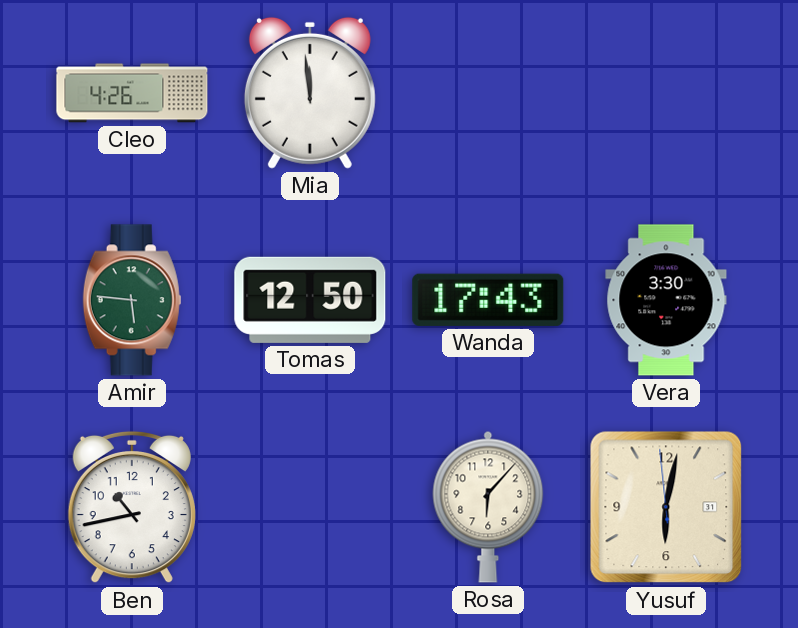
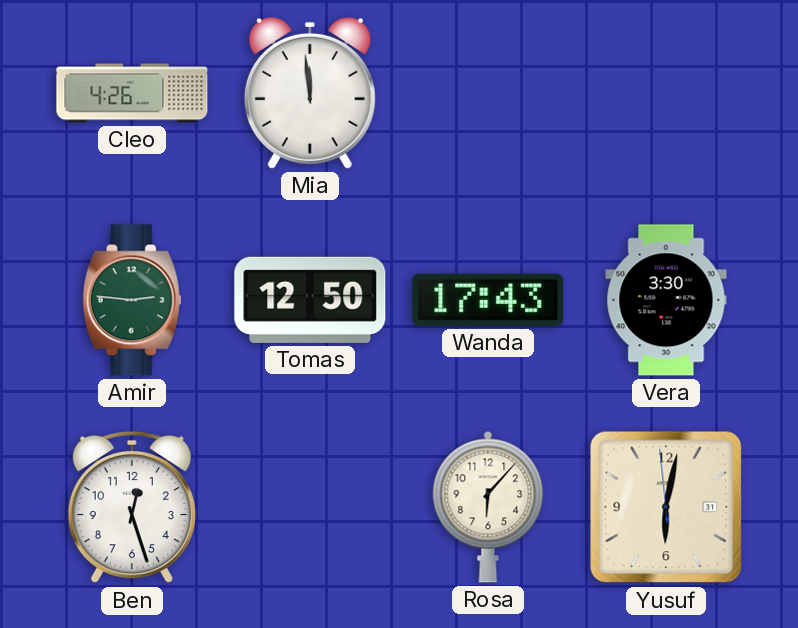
Amir: 5:46 -> 2:46
Ben: 10:43 -> 12:27
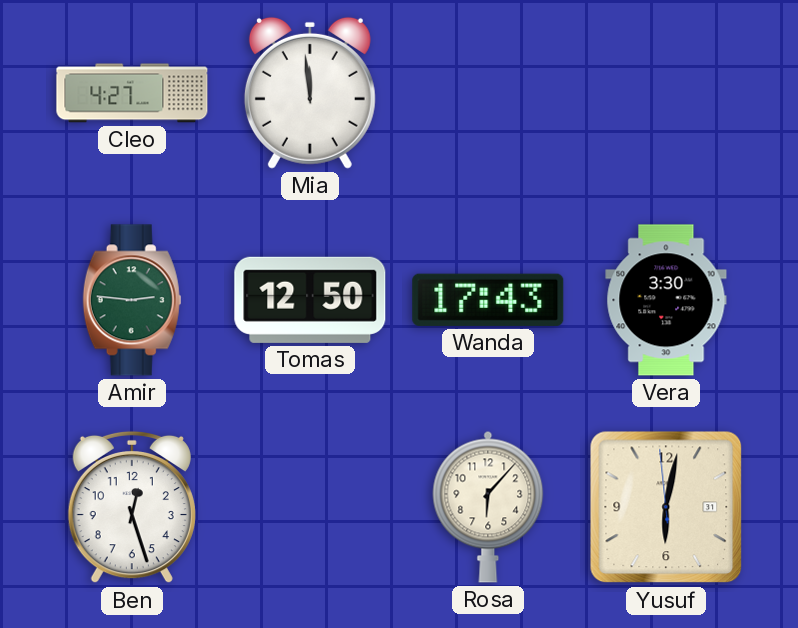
Cleo: 4:26 -> 4:27
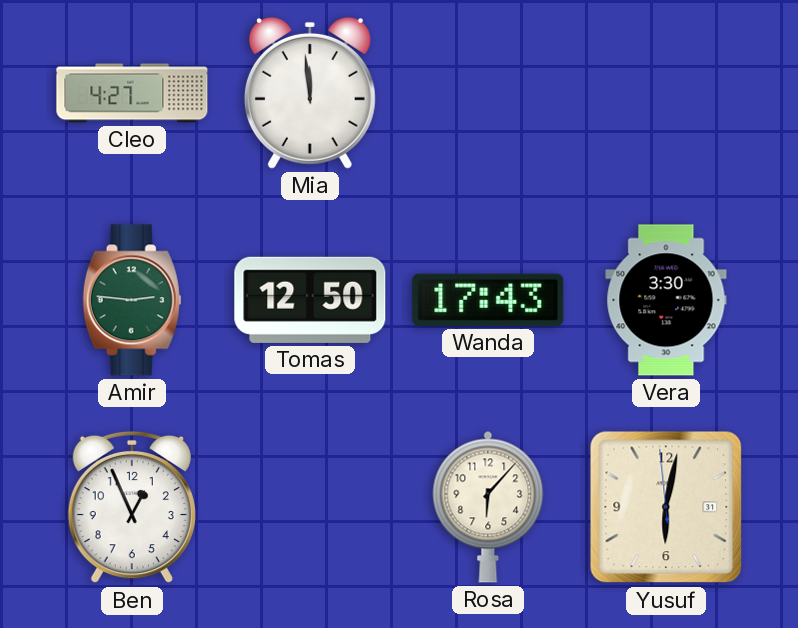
Ben: 12:27 -> 12:56
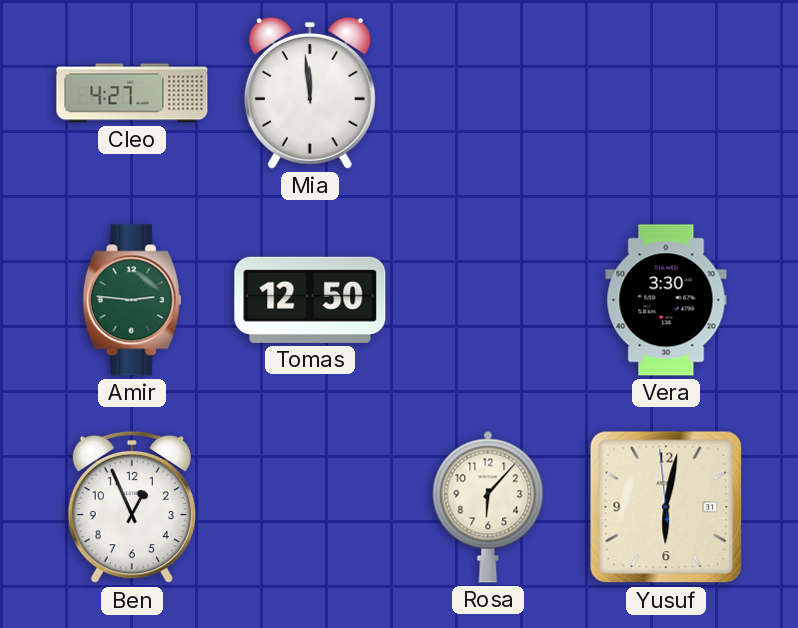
Wanda: 17:43 -> none
